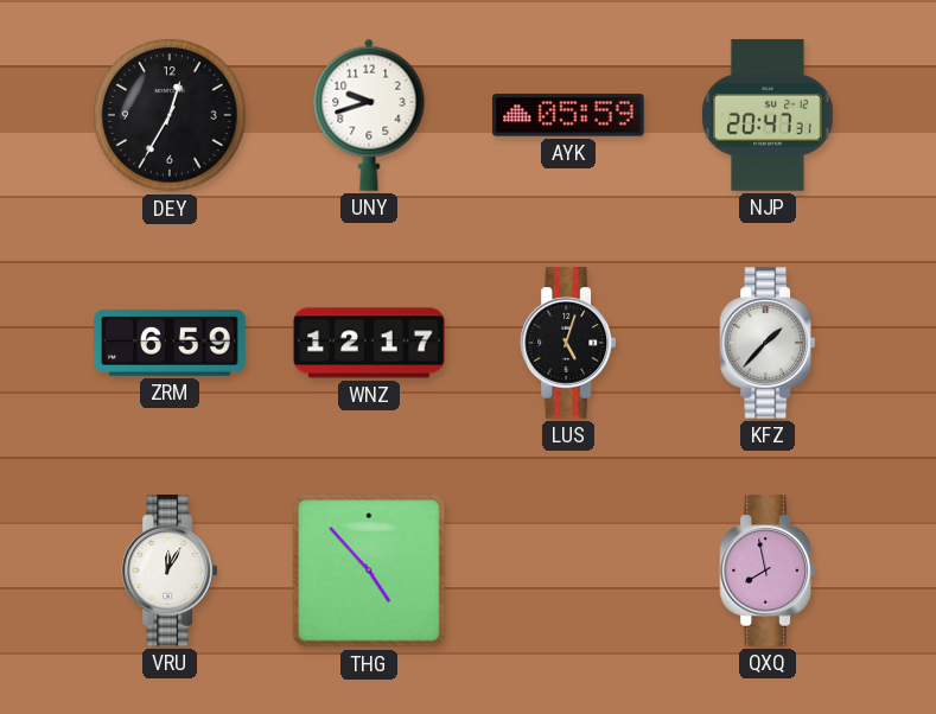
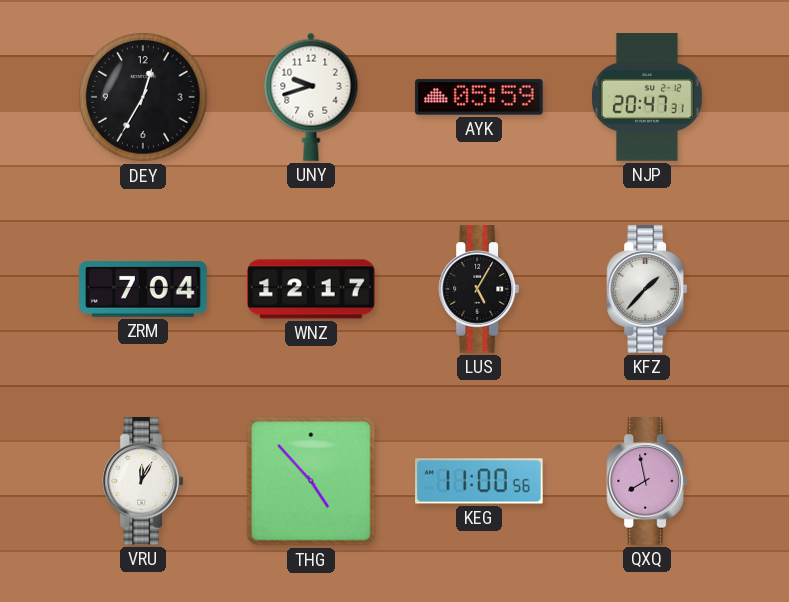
ZRM: 6:59 -> 7:04
LUS: 5:03 -> 5:05
KEG: none -> 11:00
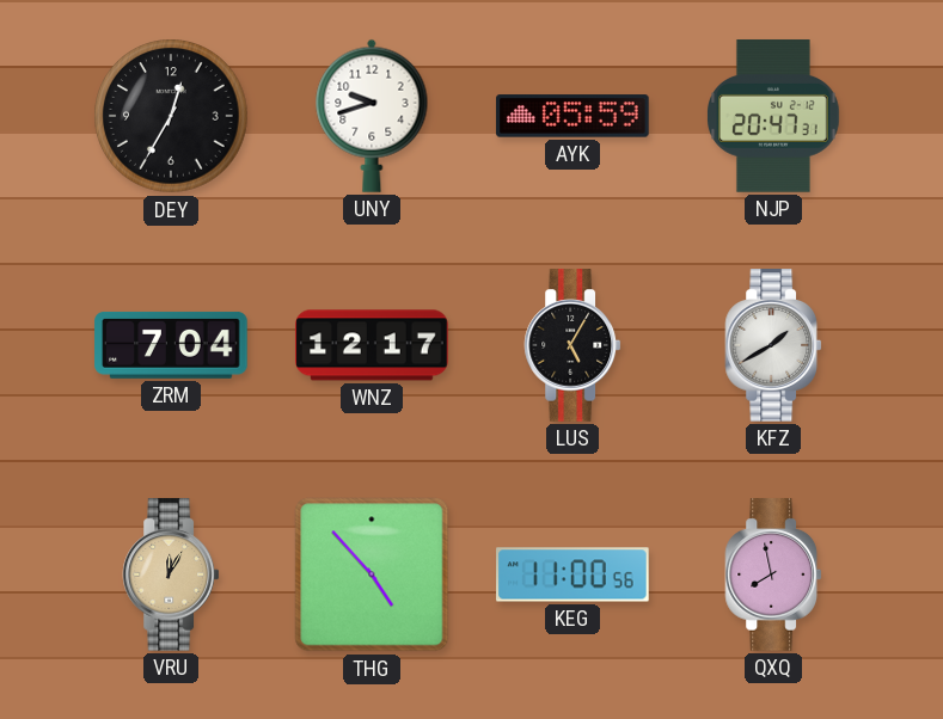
KFZ: 1:37 -> 1:40
VRU dial: white -> champagne
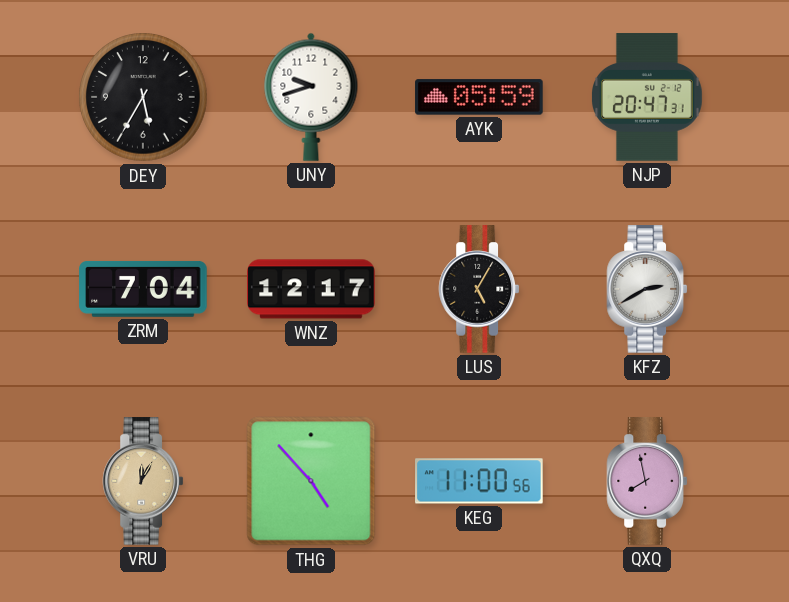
DEY: 12:35 -> 5:35
KFZ: 1:40 -> 2:40
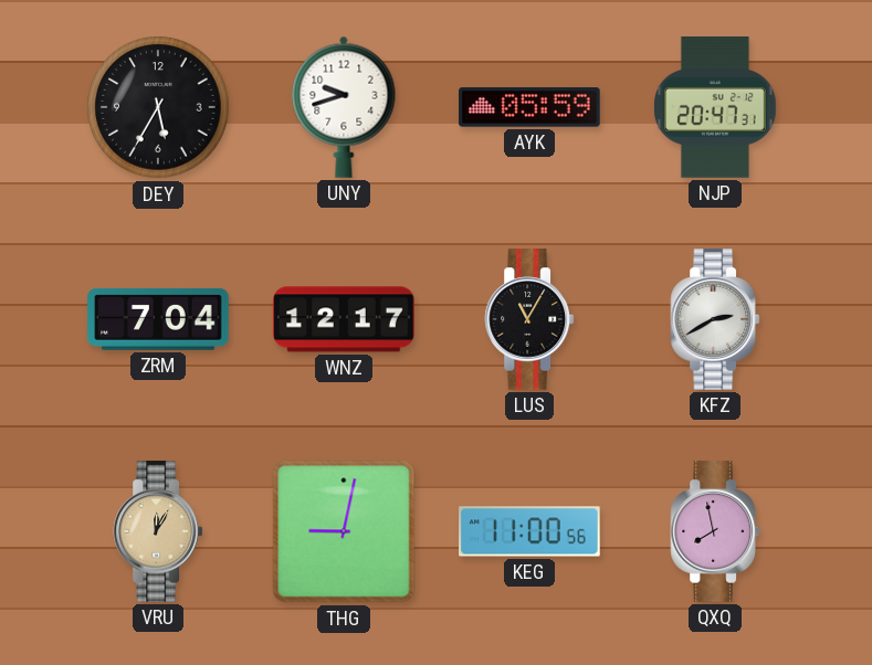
LUS: 5:05 -> 11:05
THG: 4:53 -> 9:02
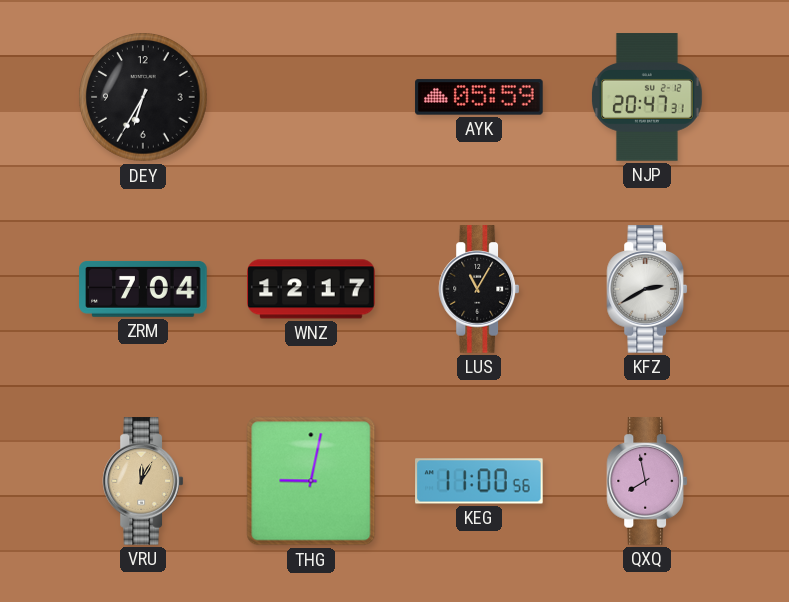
DEY: 5:35 -> 6:35
UNY: 9:42 -> none
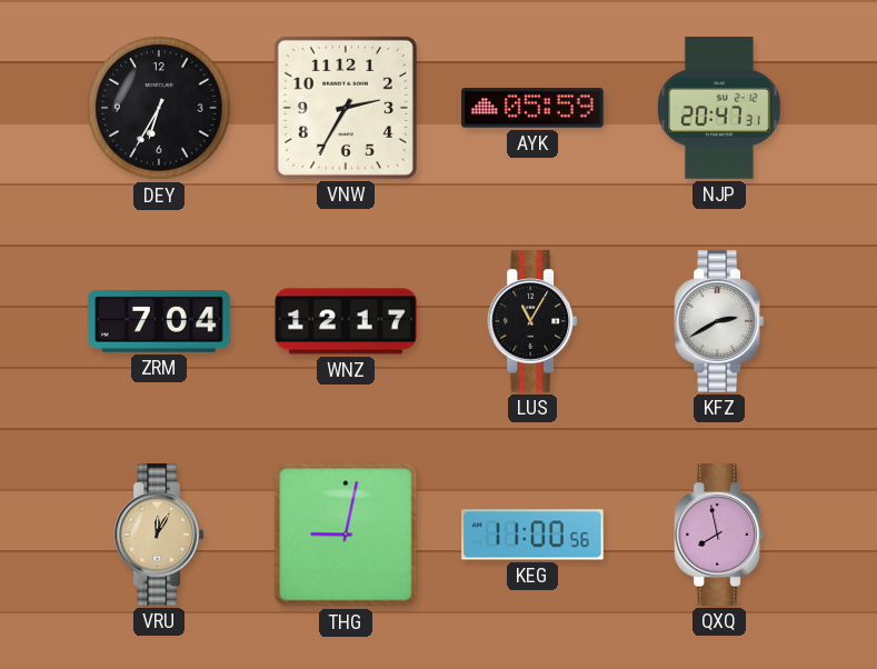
VNW: none -> 2:35
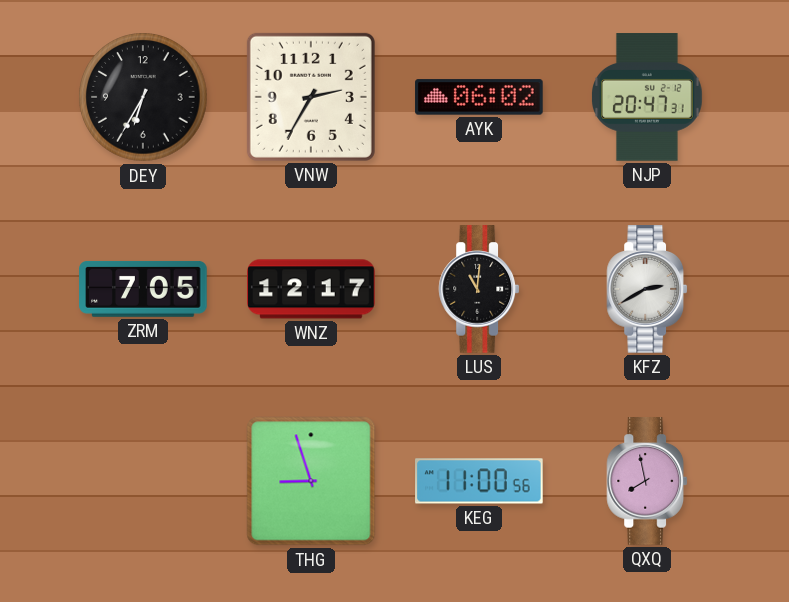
AYK: 05:59 -> 06:02
ZRM: 7:04 -> 7:05
LUS: 11:05 -> 11:01
VRU: 12:05 -> none
THG: 9:02 -> 8:57
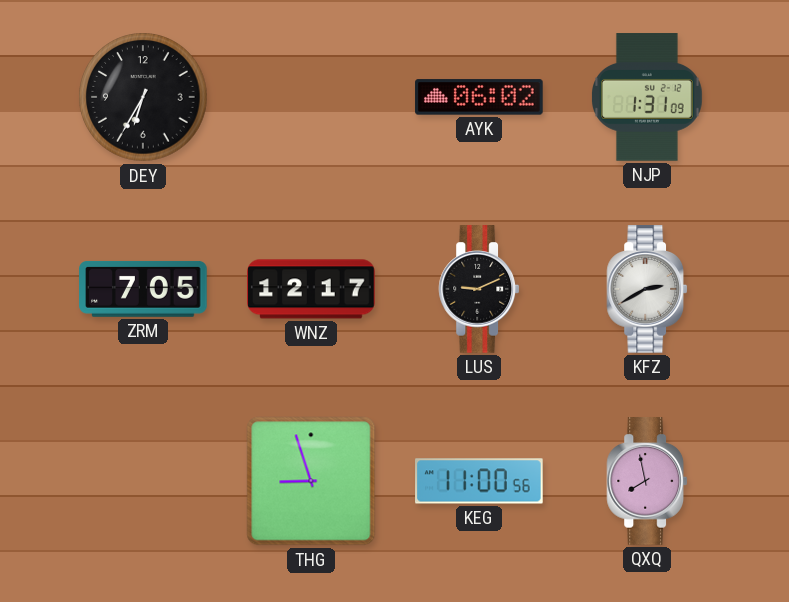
VNW: 2:35 -> none
NJP: 20:47 -> 1:31
LUS: 11:01 -> 9:11
